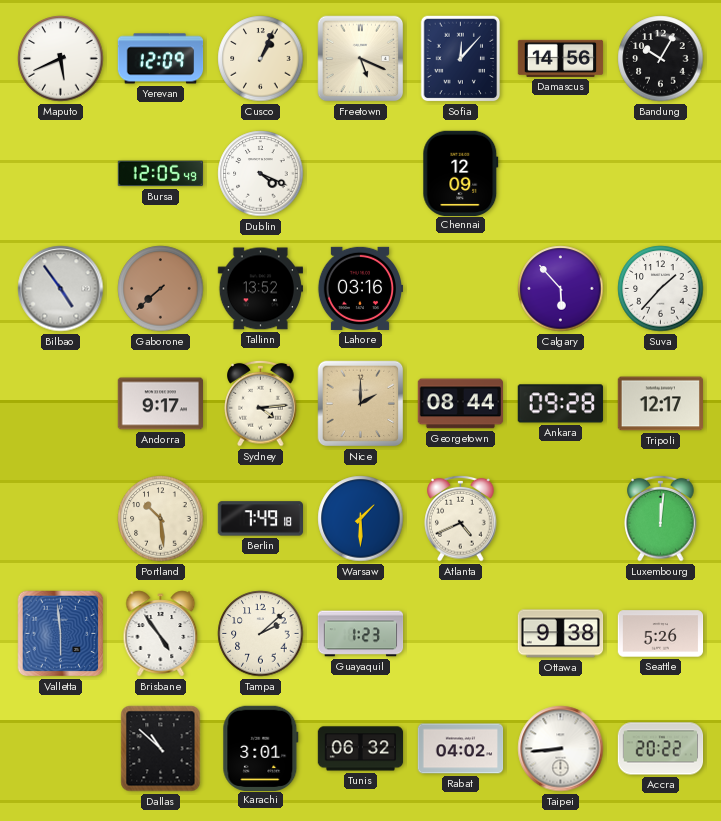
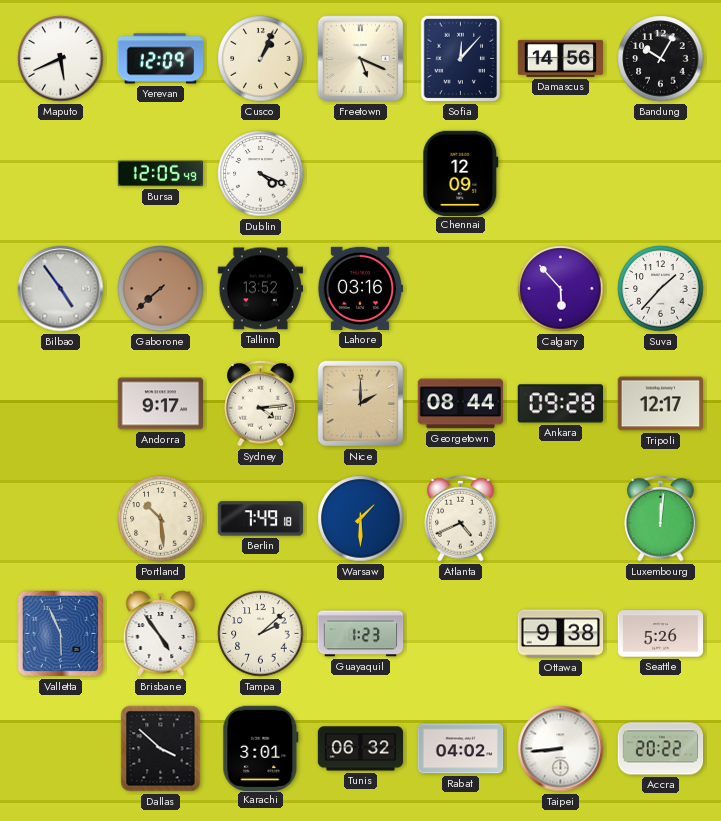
Valletta: 5:59 -> 5:56
Dallas: 10:52 -> 3:52
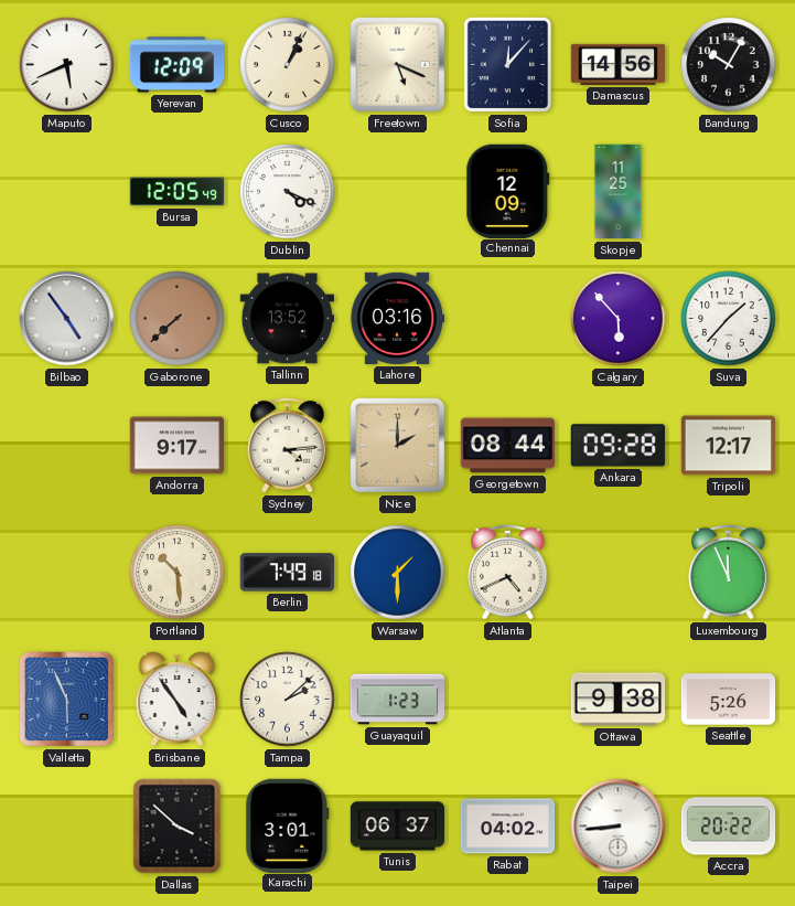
Skopje: none -> 11:25
Luxembourg: 12:01 -> 11:56
Tunis: 06:32 -> 06:37
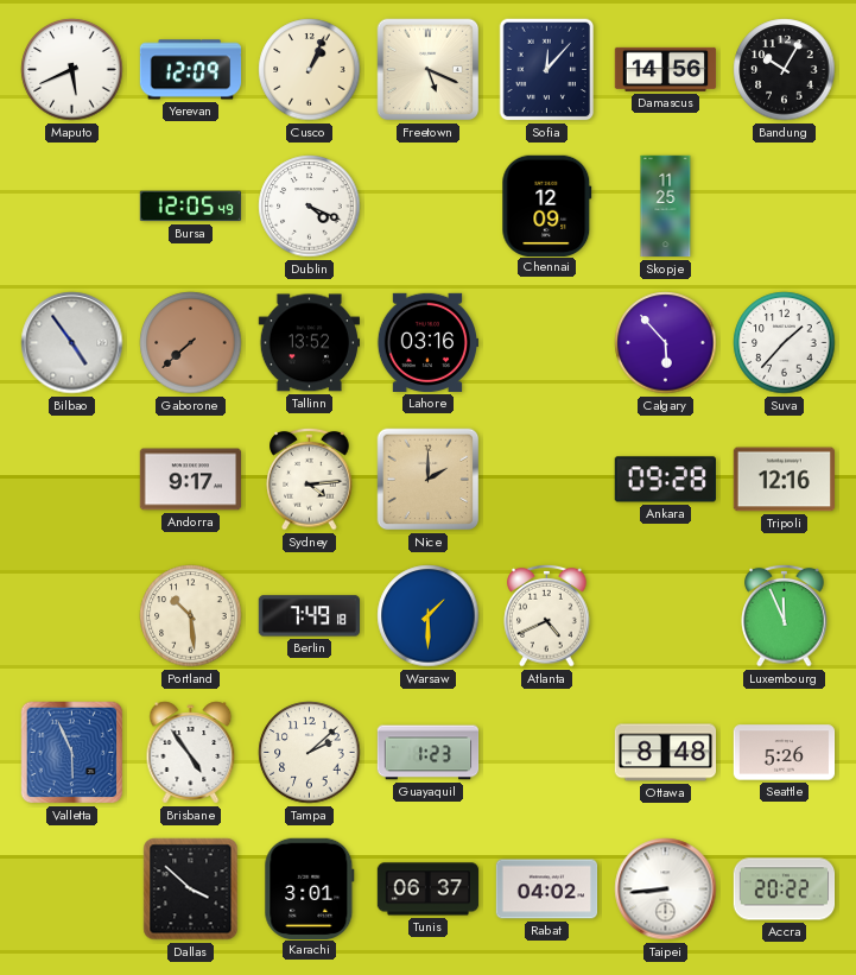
Georgetown: 08:44 -> none
Tripoli: 12:17 -> 12:16
Ottawa: 9:38 -> 8:48
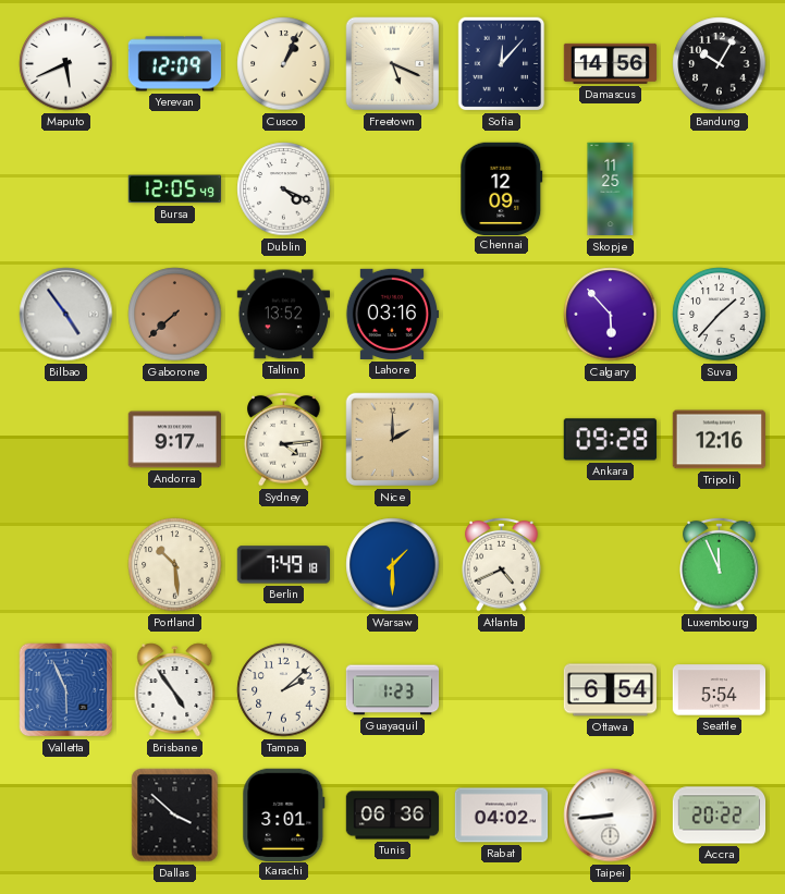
Ottawa: 8:48 -> 6:54
Seattle: 5:26 -> 5:54
Tunis: 06:37 -> 06:36
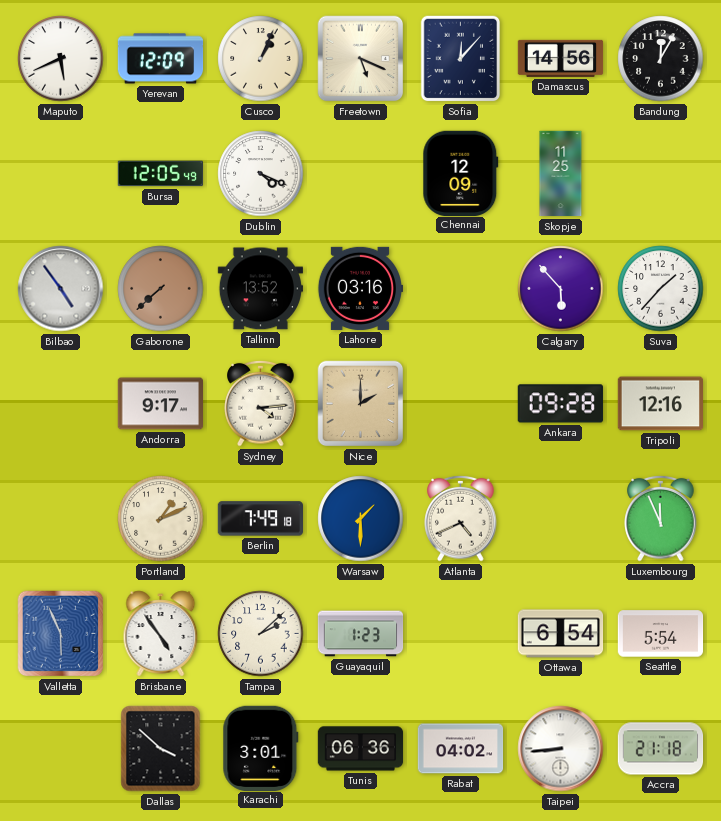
Bandung: 10:05 -> 12:05
Portland: 10:29 -> 1:11
Accra: 20:22 -> 21:18
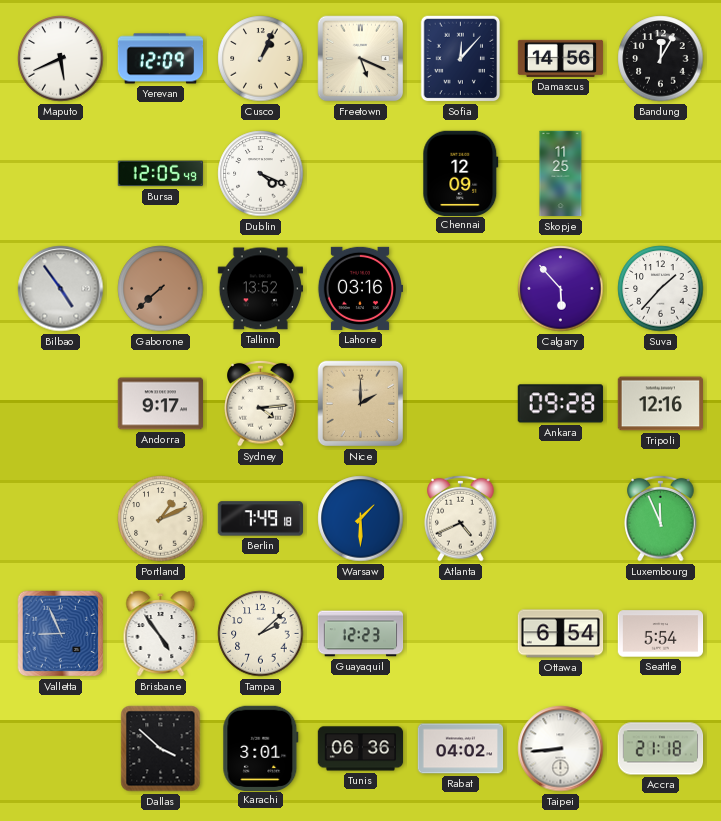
Valletta: 5:56 -> 8:56
Guayaquil: 1:23 -> 12:23
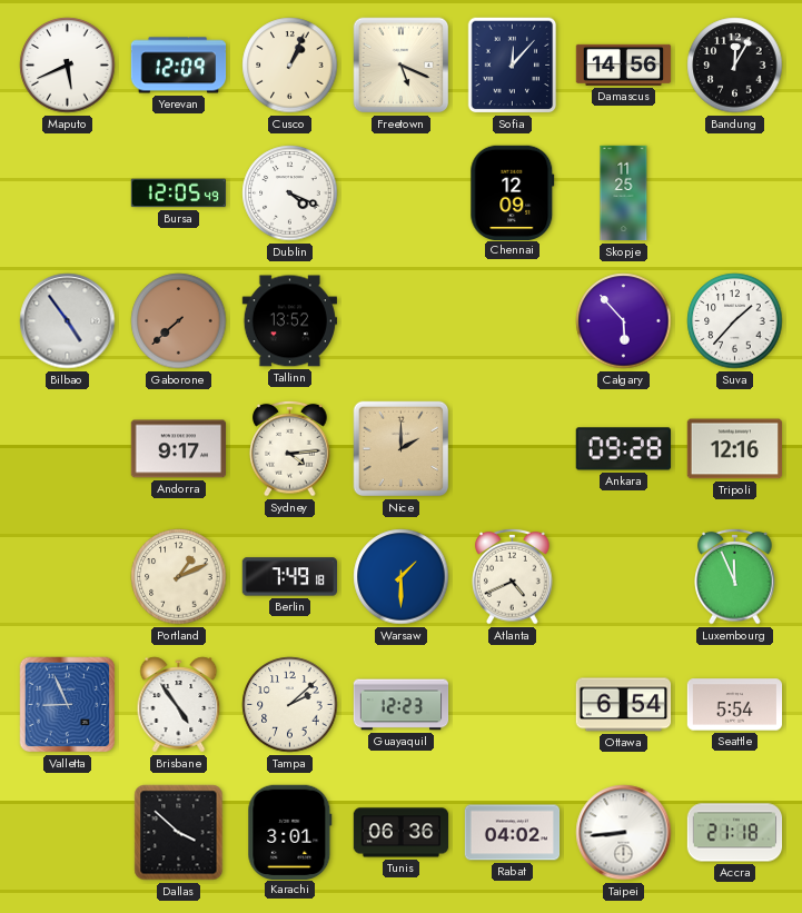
Lahore: 03:16 -> none
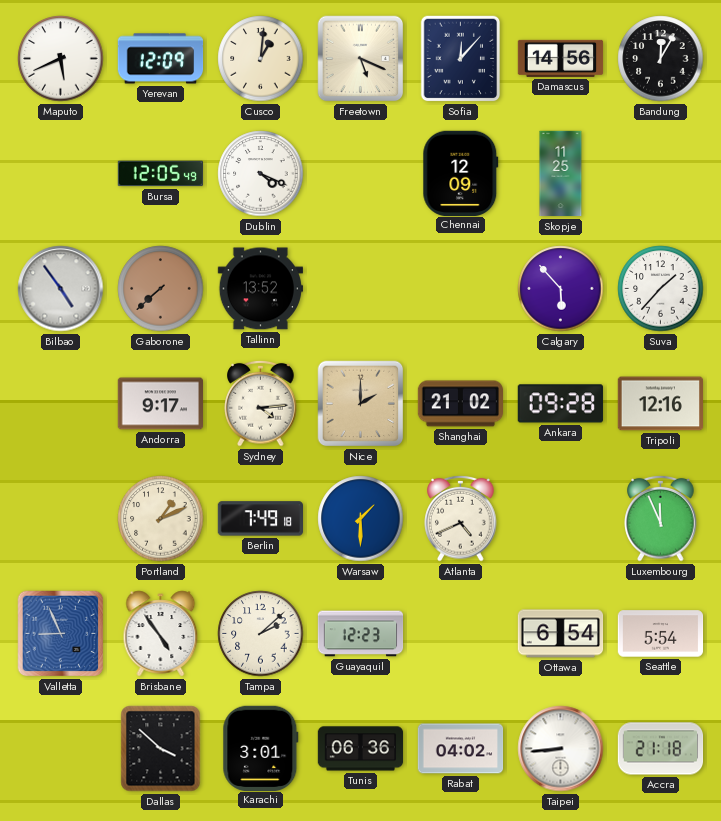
Cusco: 1:04 -> 1:01
Shanghai: none -> 21:02
